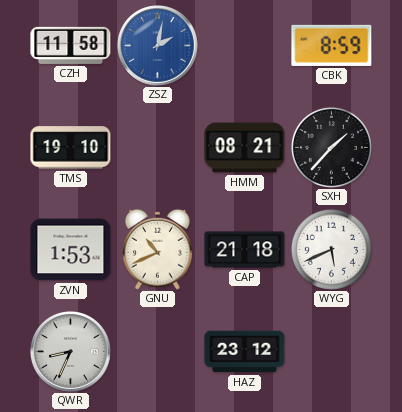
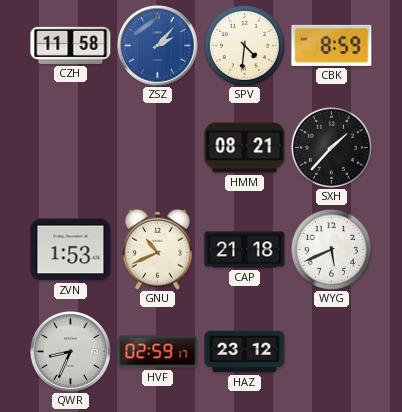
ZSZ: 2:02 -> 2:07
SPV: none -> 4:31
TMS: 19:10 -> none
HVF: none -> 02:59
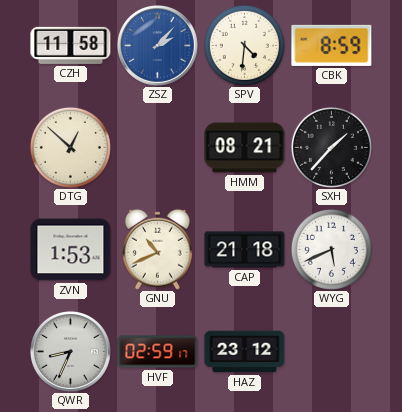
DTG: none -> 12:52
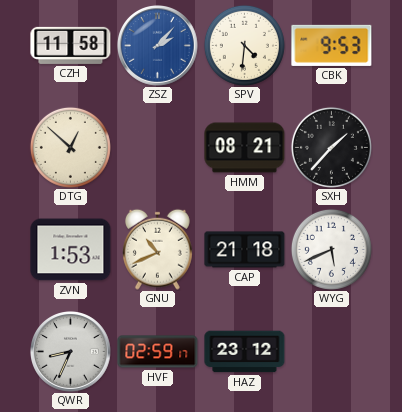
CBK: 8:59 -> 9:53
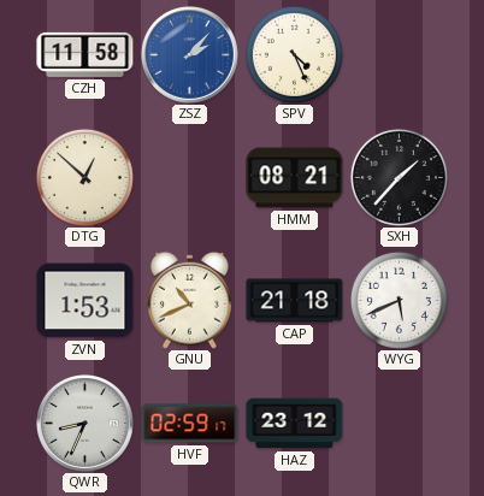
SPV: 4:31 -> 4:26
CBK: 9:53 -> none
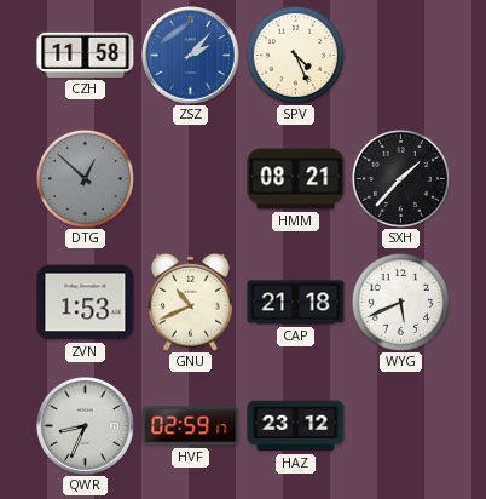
DTG dial: cream -> grey
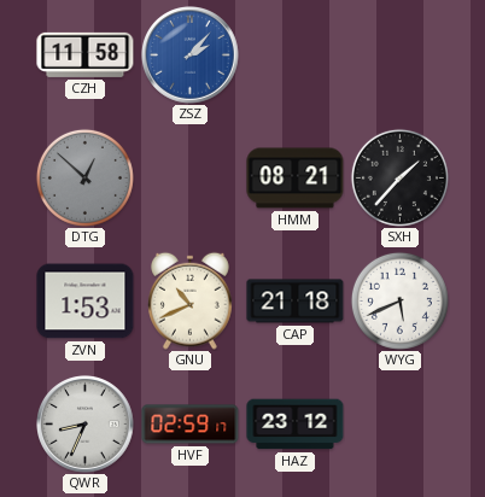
SPV: 4:26 -> none
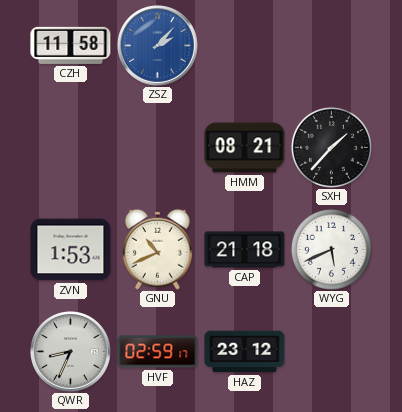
DTG: 12:52 -> none
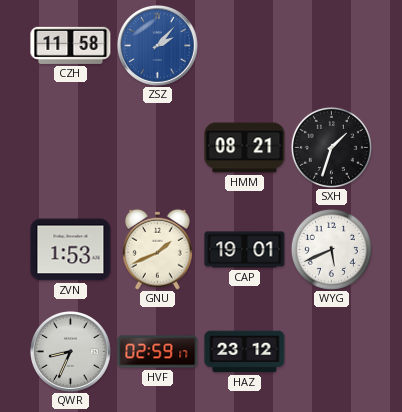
SXH: 1:37 -> 1:33
GNU: 10:41 -> 1:41
CAP: 21:18 -> 19:01
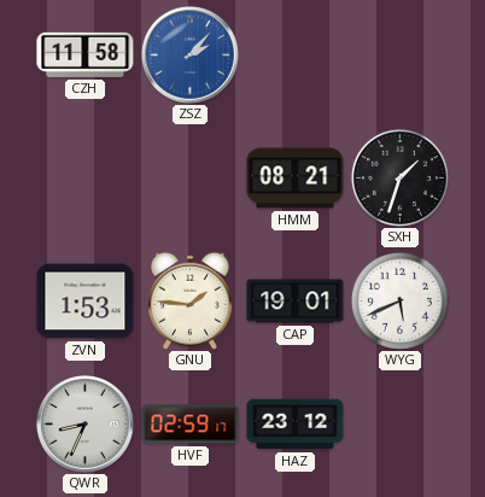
GNU: 1:41 -> 1:46
